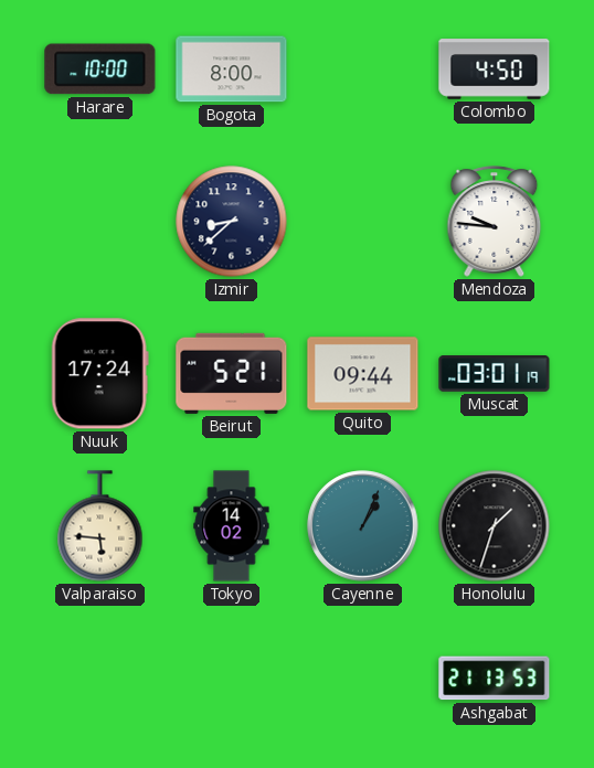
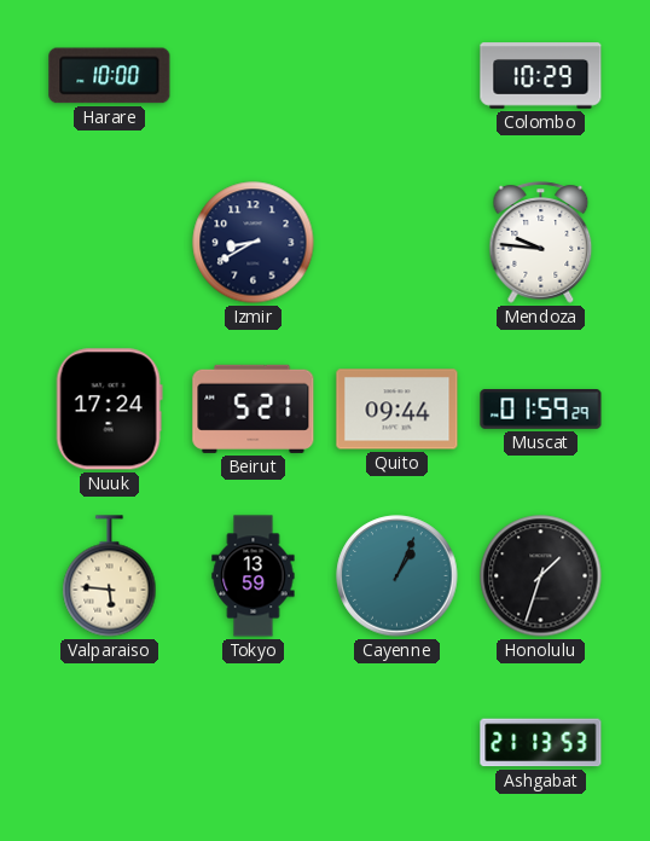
Bogota: 8:00 -> none
Colombo: 4:50 -> 10:29
Izmir: 8:38 -> 8:40
Muscat: 03:01 -> 01:59
Tokyo: 14:02 -> 13:59
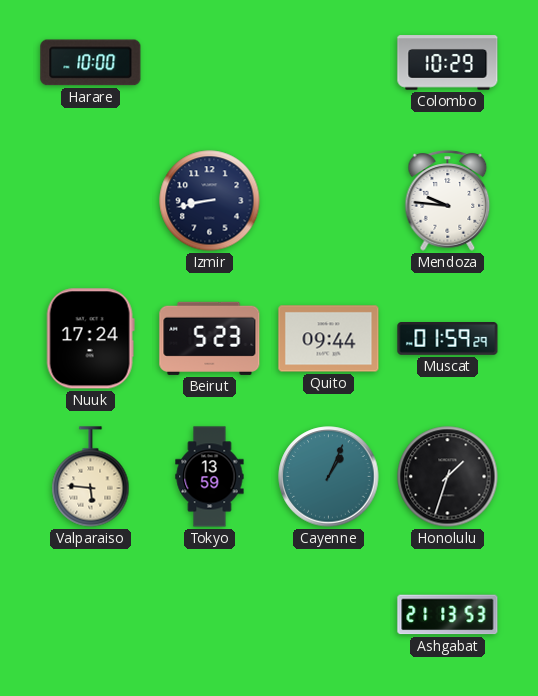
Izmir: 8:40 -> 8:43
Beirut: 5:21 -> 5:23
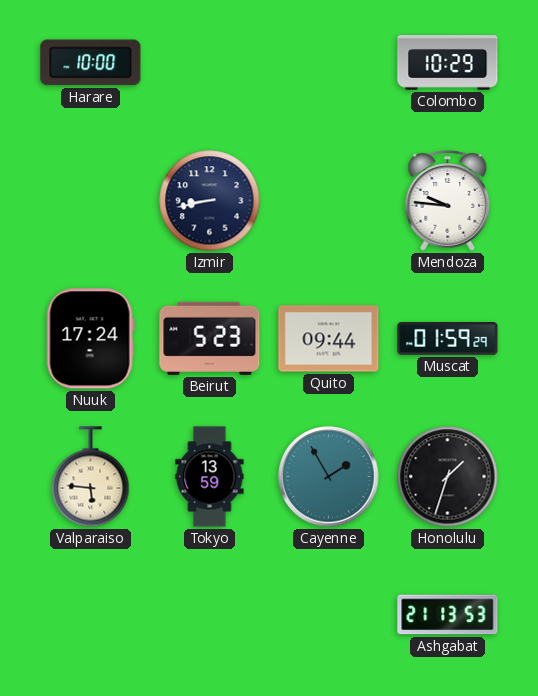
Cayenne: 1:04 -> 1:55
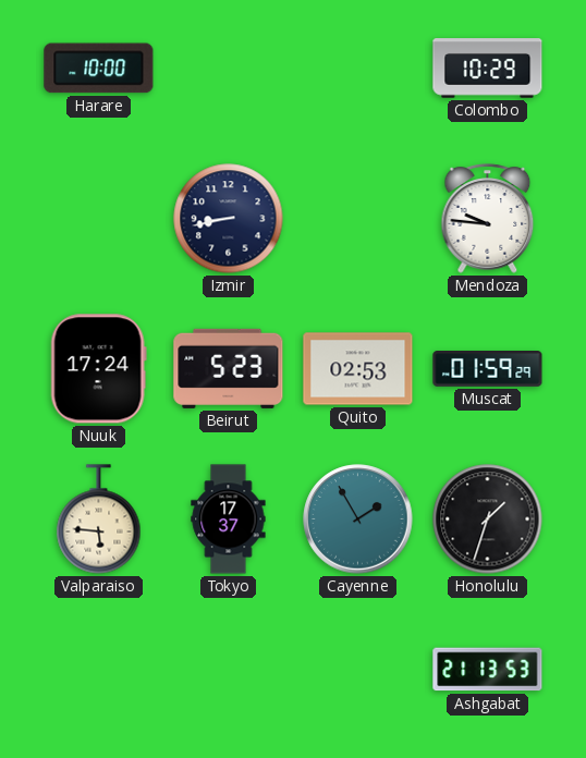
Quito: 09:44 -> 02:53
Tokyo: 13:59 -> 17:37
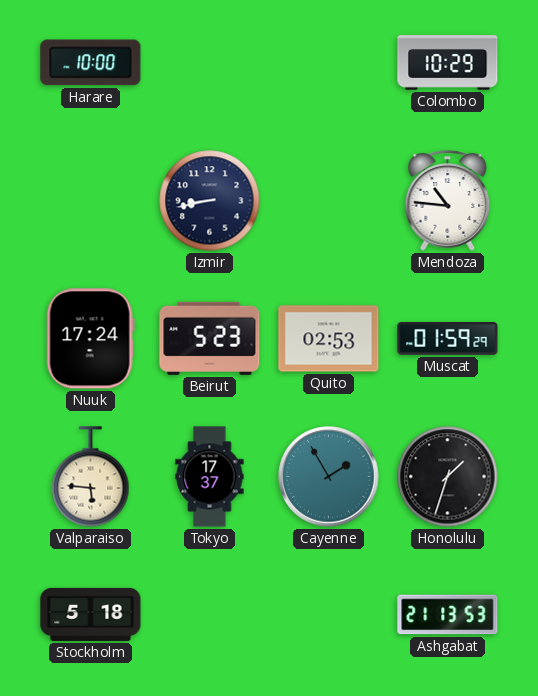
Mendoza: 9:46 -> 10:46
Stockholm: none -> 5:18
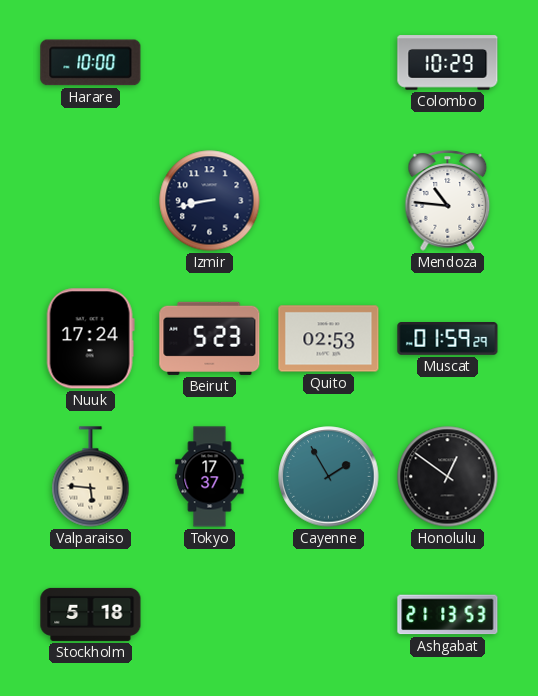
Honolulu: 1:33 -> 12:51
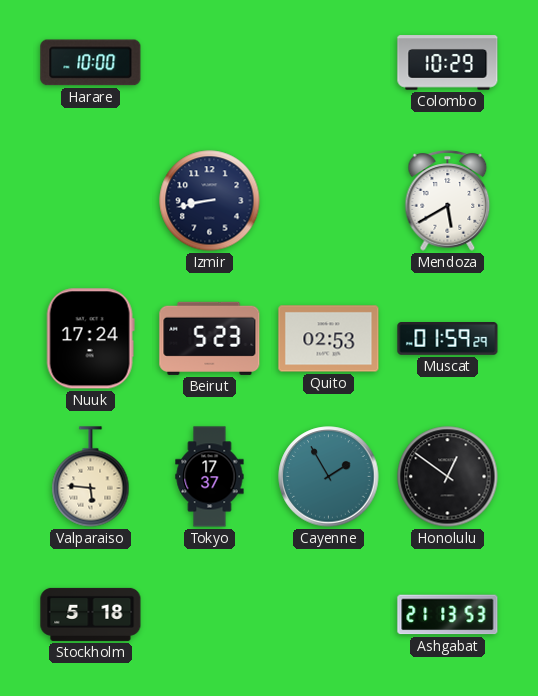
Mendoza: 10:46 -> 5:40
